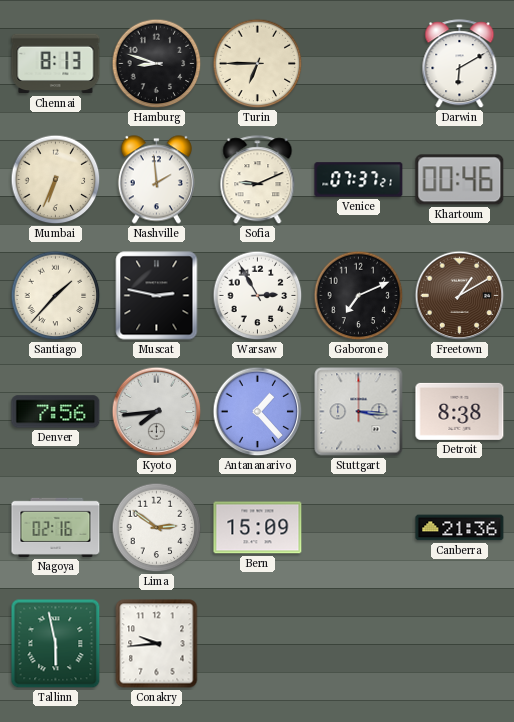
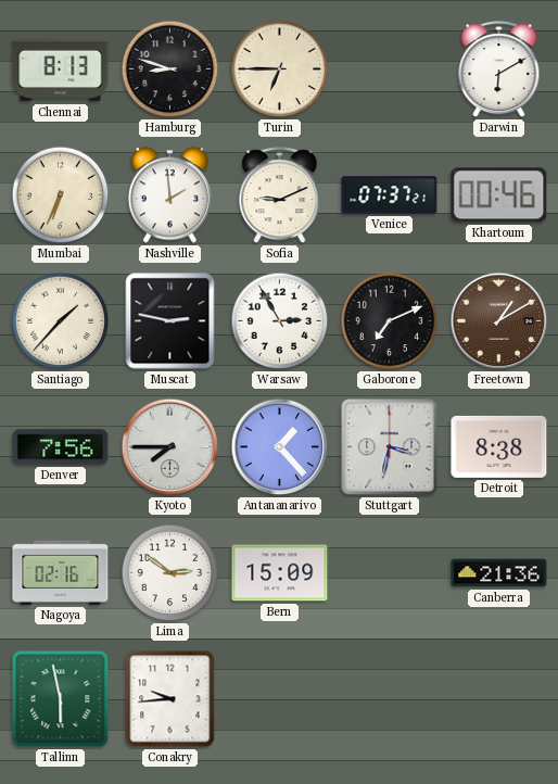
Kyoto: 7:44 -> 7:45
Stuttgart: 3:16 -> 3:32
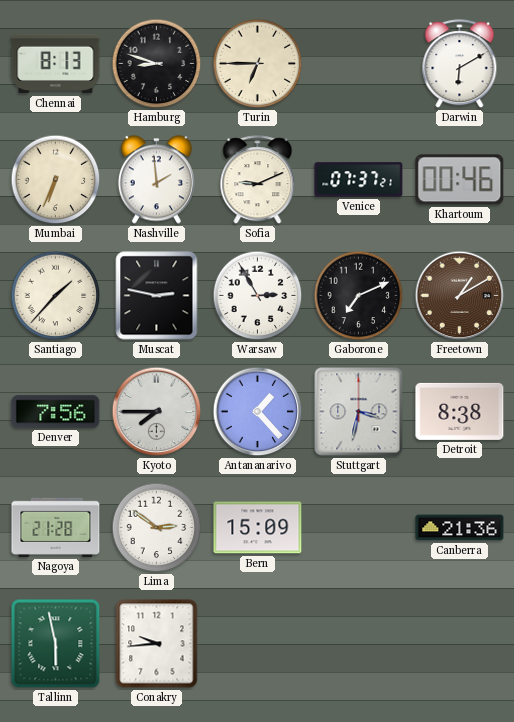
Nagoya: 02:16 -> 21:28
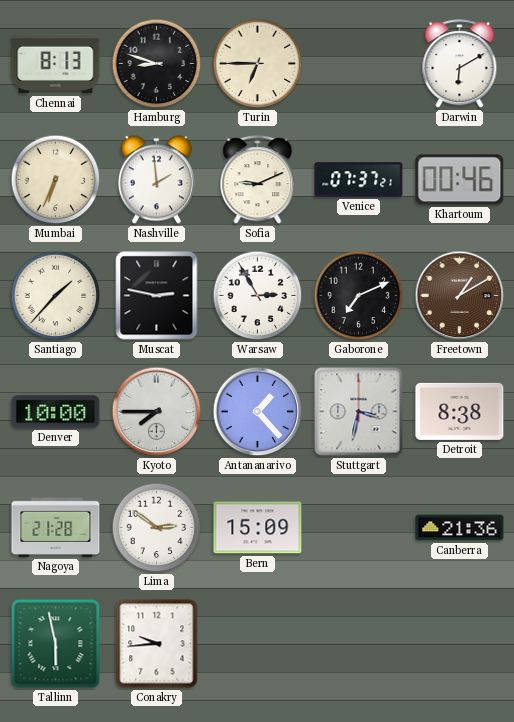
Denver: 7:56 -> 10:00
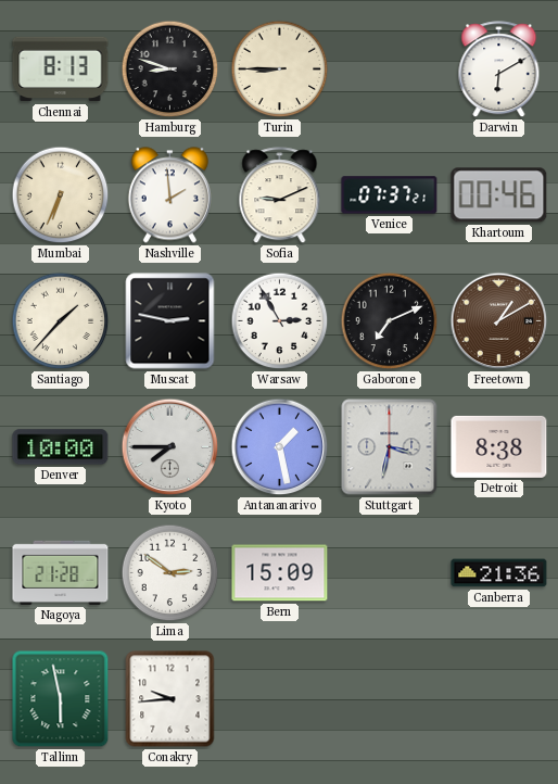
Turin: 6:45 -> 8:45
Antananarivo: 1:23 -> 1:28
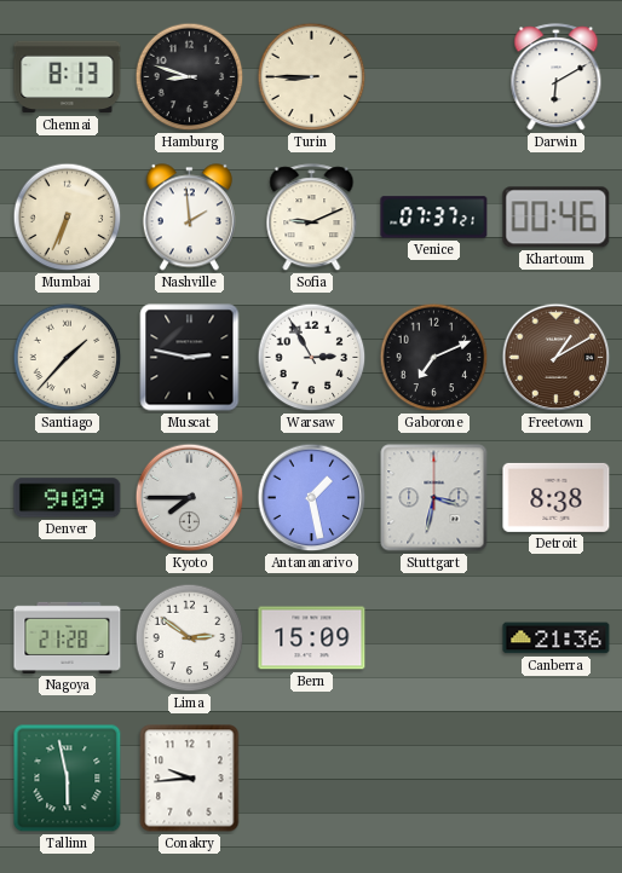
Denver: 10:00 -> 9:09
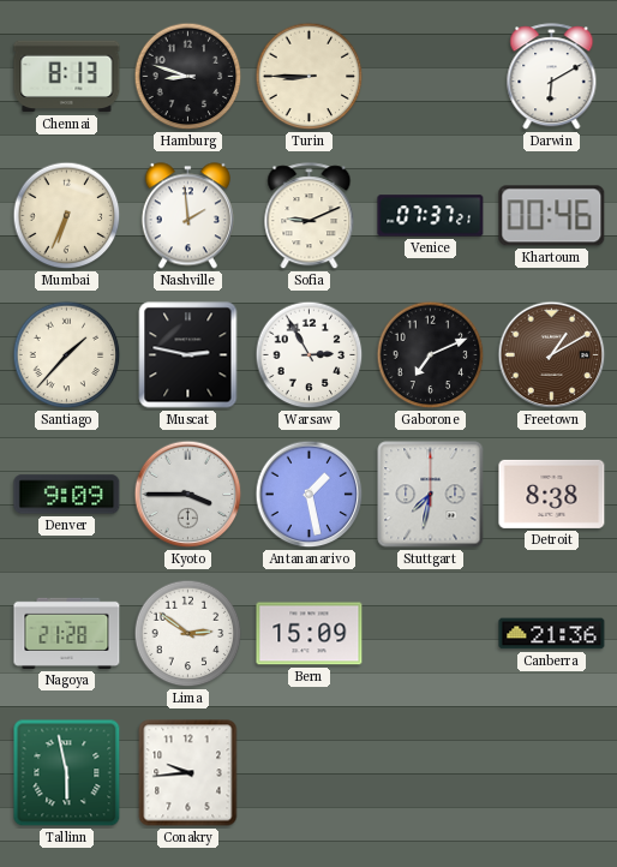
Kyoto: 7:45 -> 3:45
Stuttgart: 3:32 -> 7:32
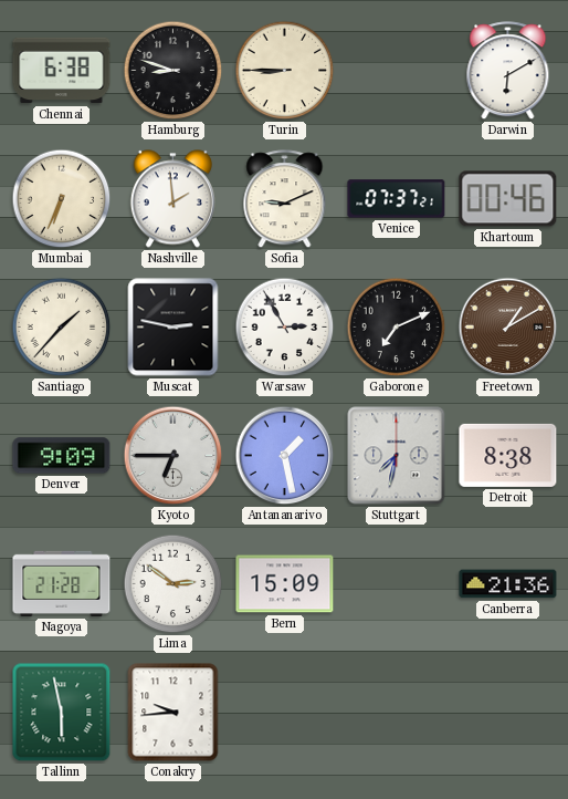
Chennai: 8:13 -> 6:38
Kyoto: 3:45 -> 6:45
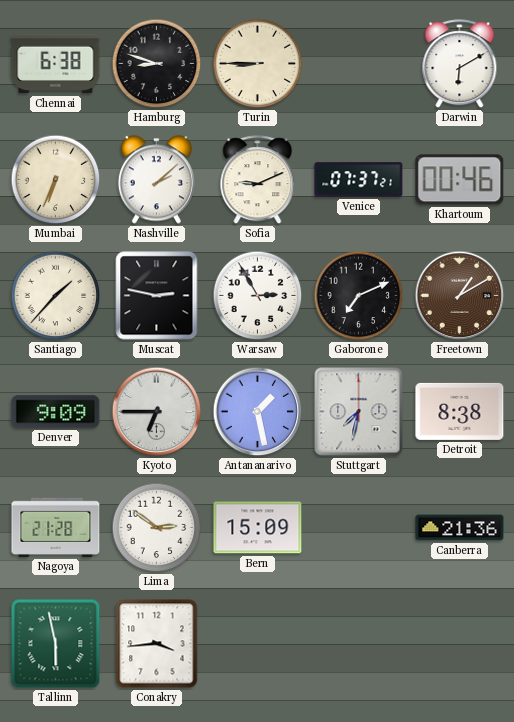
Nashville: 1:59 -> 2:08
Conakry: 9:44 -> 3:44
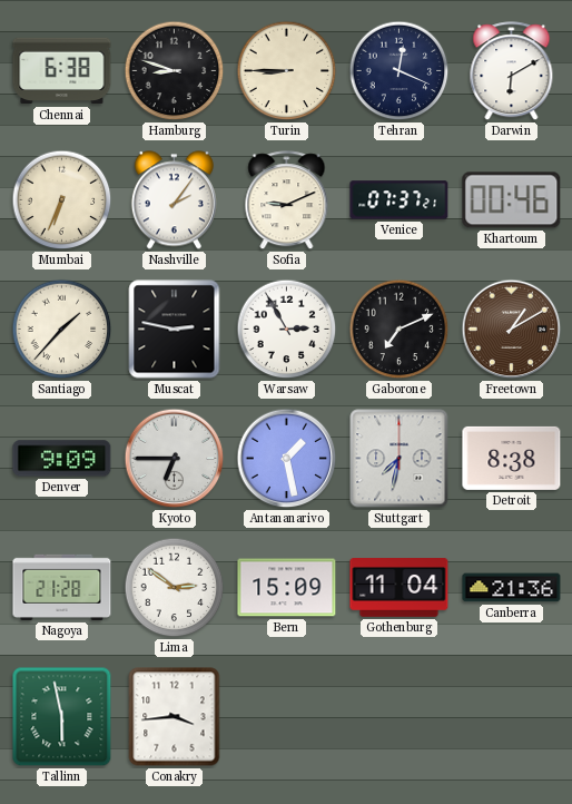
Tehran: none -> 12:19
Nashville: 2:08 -> 2:06
Gothenburg: none -> 11:04
